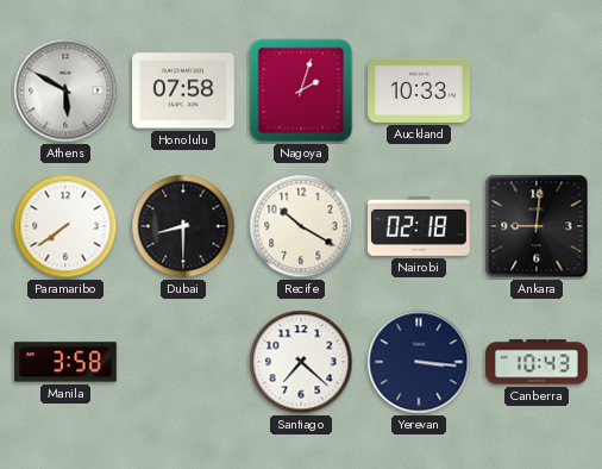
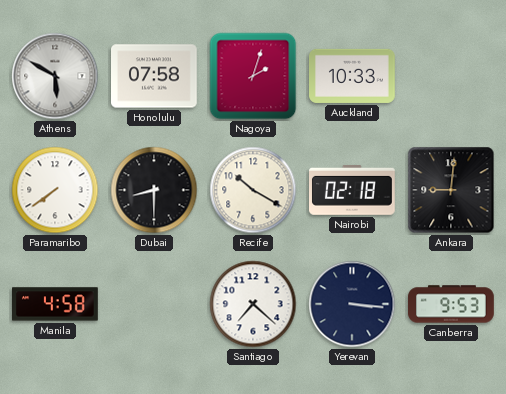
Manila: 3:58 -> 4:58
Canberra: 10:43 -> 9:53
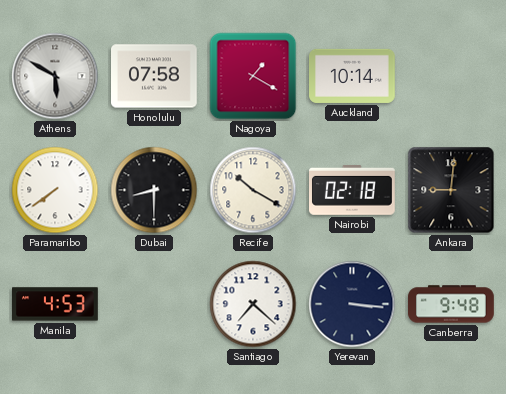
Nagoya: 2:03 -> 1:20
Auckland: 10:33 -> 10:14
Manila: 4:58 -> 4:53
Canberra: 9:53 -> 9:48
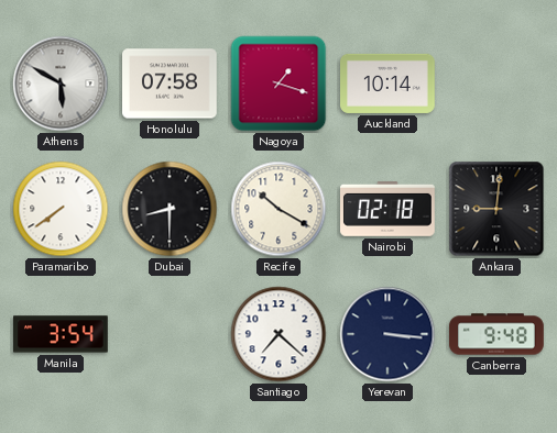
Nagoya: 1:20 -> 1:18
Manila: 4:53 -> 3:54
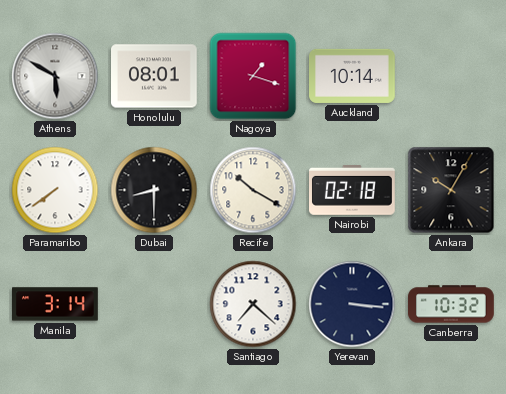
Honolulu: 07:58 -> 08:01
Ankara: 9:01 -> 10:05
Manila: 3:54 -> 3:14
Canberra: 9:48 -> 10:32
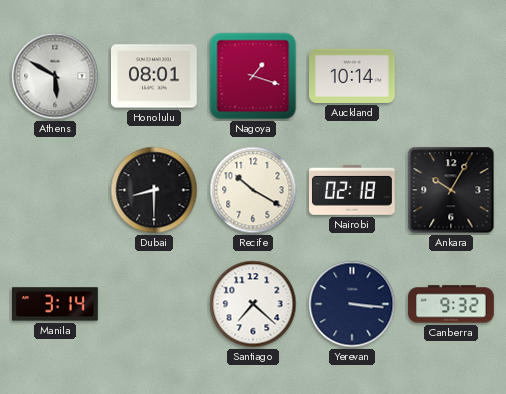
Paramaribo: 7:39 -> none
Canberra: 10:32 -> 9:32
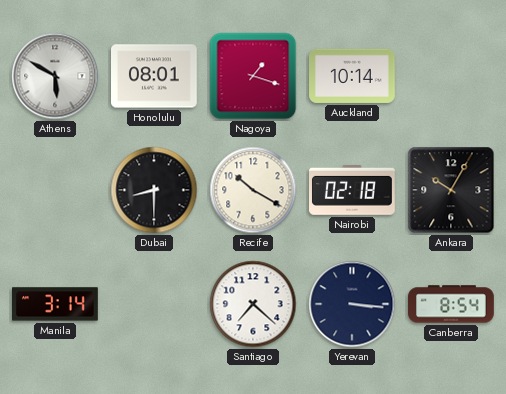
Canberra: 9:32 -> 8:54
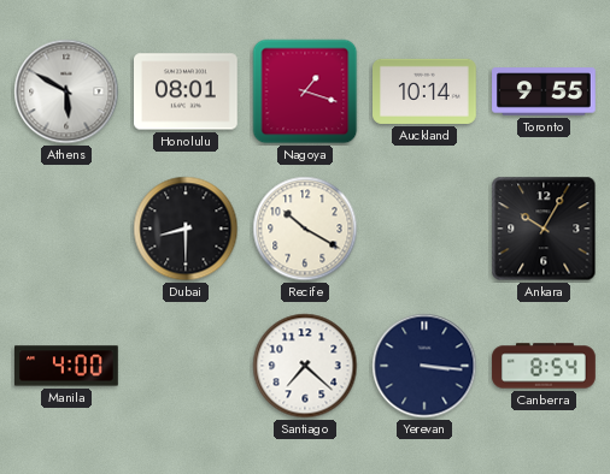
Toronto: none -> 9:55
Nairobi: 02:18 -> none
Manila: 3:14 -> 4:00
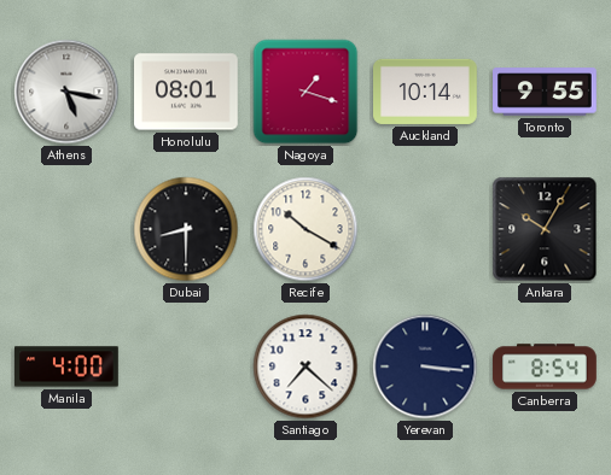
Athens: 5:50 -> 5:17
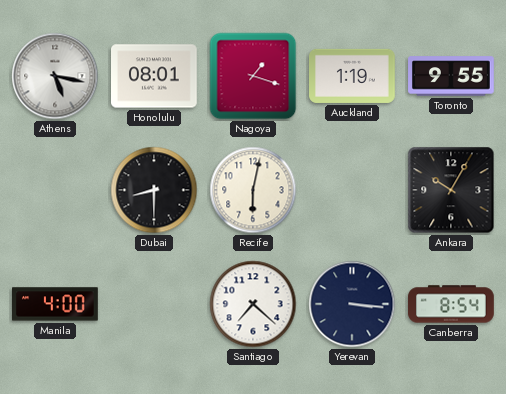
Auckland: 10:14 -> 1:19
Recife: 10:20 -> 6:02
